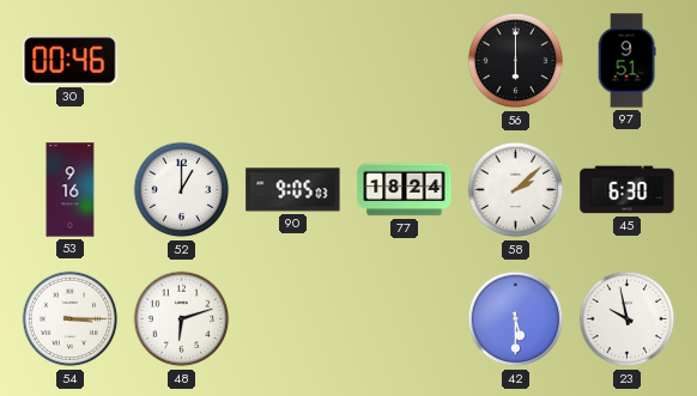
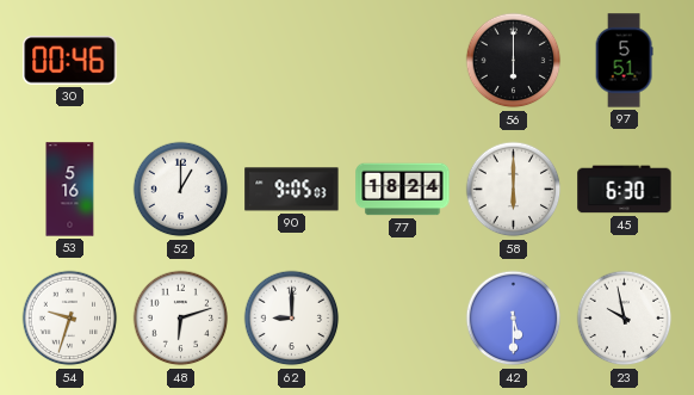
97: 9:51 -> 5:51
53: 9:16 -> 5:16
58: 2:08 -> 6:00
54: 3:15 -> 9:33
62: none -> 9:00
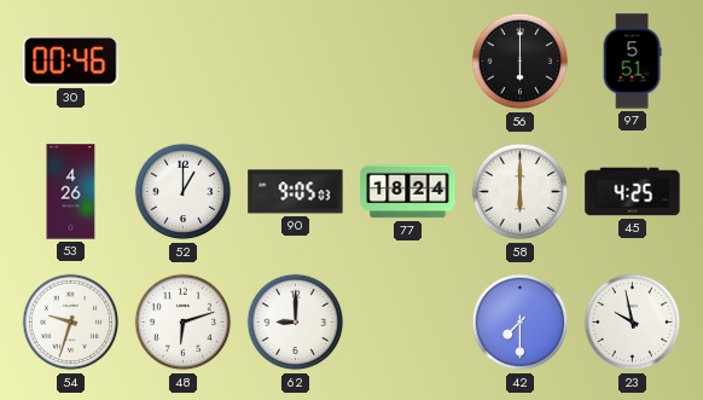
53: 5:16 -> 4:26
45: 6:30 -> 4:25
42: 5:30 -> 7:30
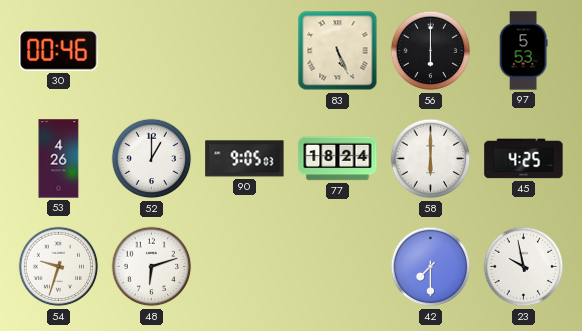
83: none -> 5:26
97: 5:51 -> 5:53
62: 9:00 -> none
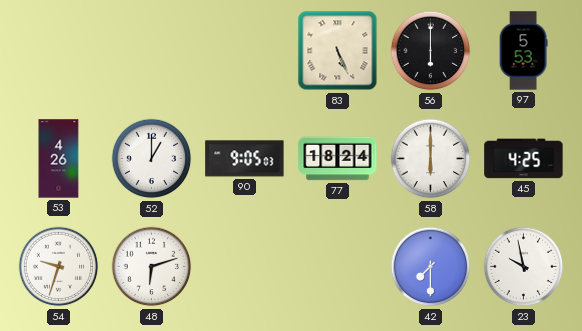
30: 00:46 -> none
